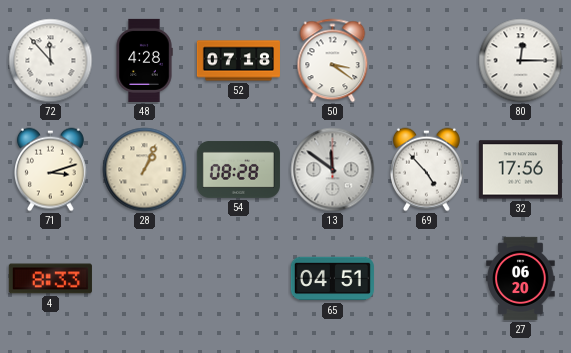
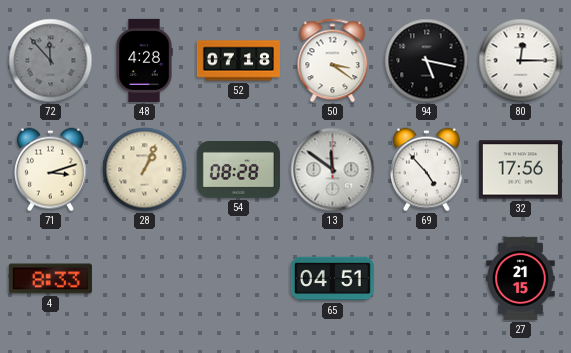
72 dial: white -> grey
94: none -> 5:17
27: 06:20 -> 21:15
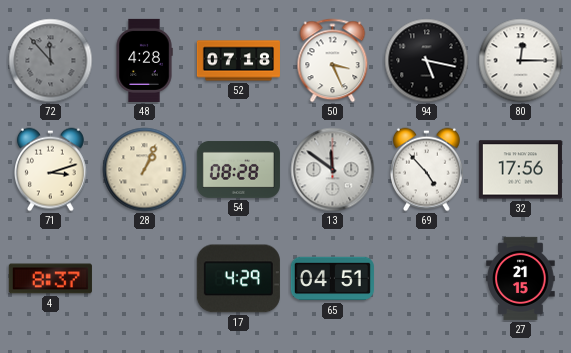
50: 3:21 -> 3:26
4: 8:33 -> 8:37
17: none -> 4:29
